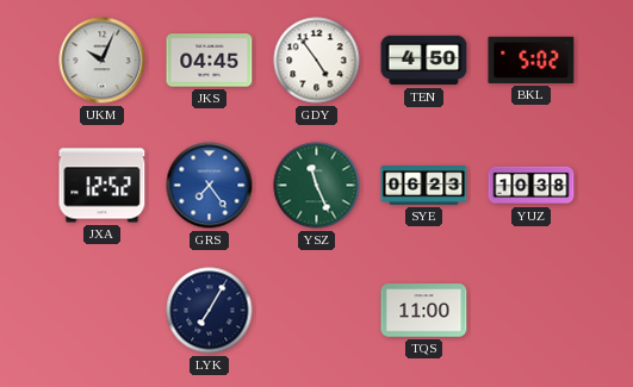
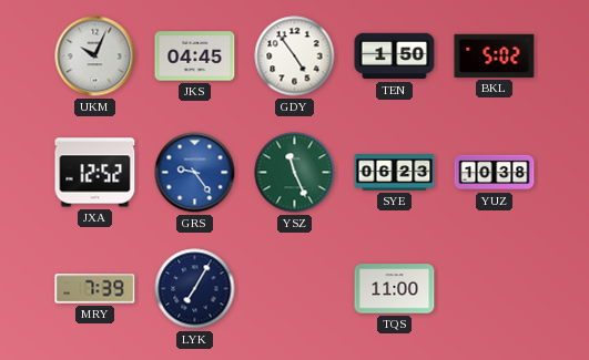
TEN: 4:50 -> 1:50
GRS: 7:24 -> 9:24
MRY: none -> 7:39
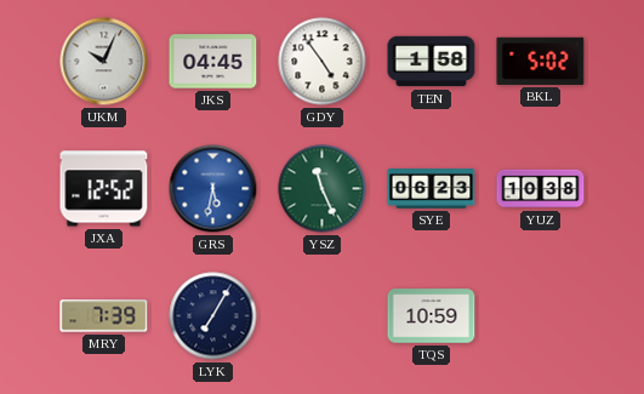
TEN: 1:50 -> 1:58
GRS: 9:24 -> 5:32
TQS: 11:00 -> 10:59
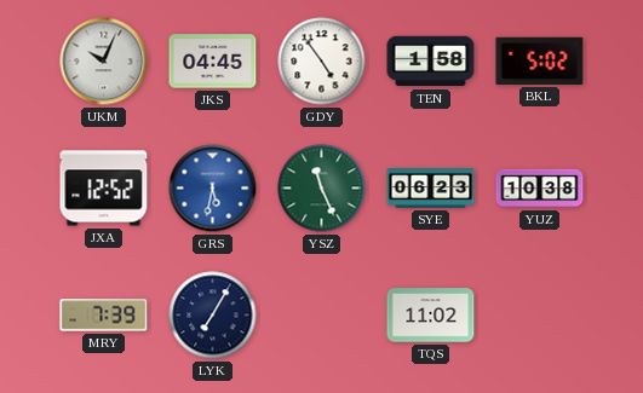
TQS: 10:59 -> 11:02
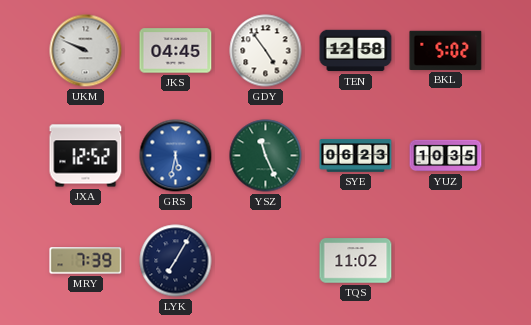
UKM: 10:04 -> 9:49
TEN: 1:58 -> 12:58
YUZ: 10:38 -> 10:35
